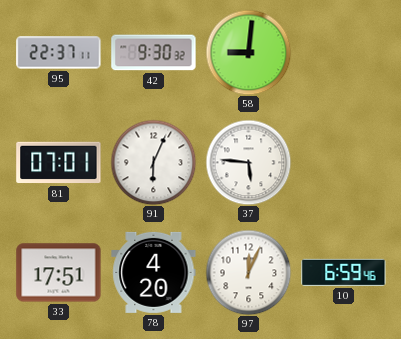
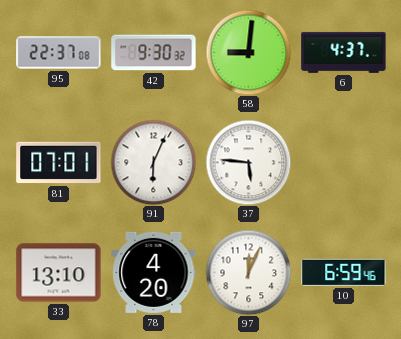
95: 22:37:11 -> 22:37:08
6: none -> 4:37
33: 17:51 -> 13:10
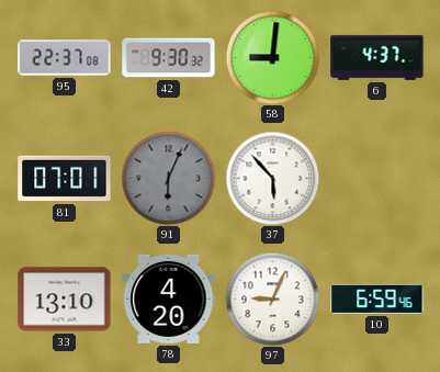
91 dial: white -> grey
37: 5:46 -> 5:53
97: 12:04 -> 9:04
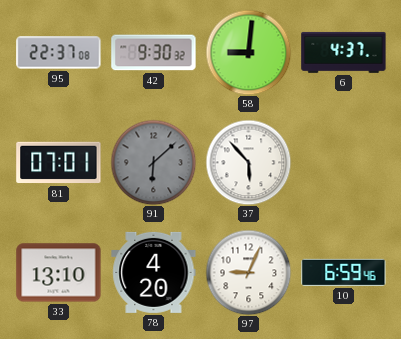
91: 6:04 -> 6:08
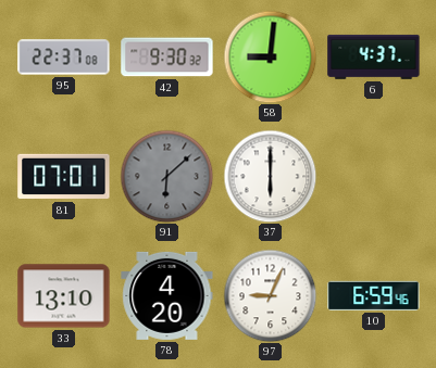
37: 5:53 -> 6:00
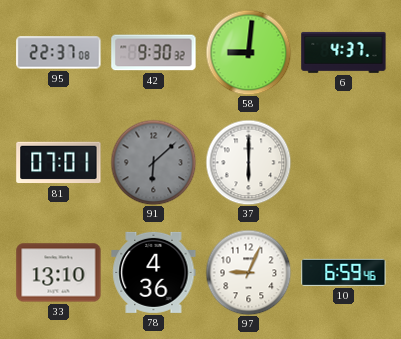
78: 4:20 -> 4:36
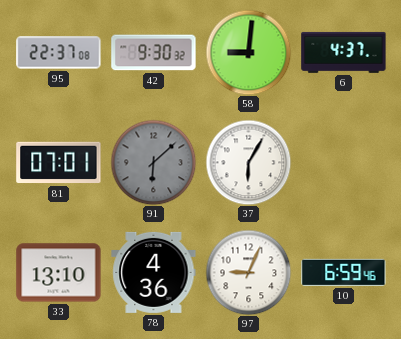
37: 6:00 -> 6:05
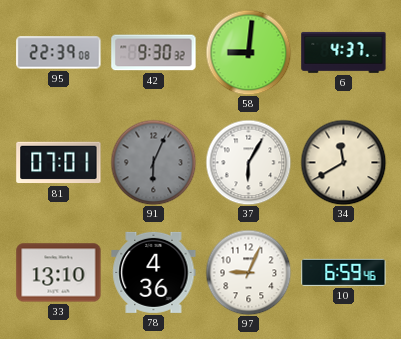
95: 22:37 -> 22:39
91: 6:08 -> 6:04
34: none -> 11:40
